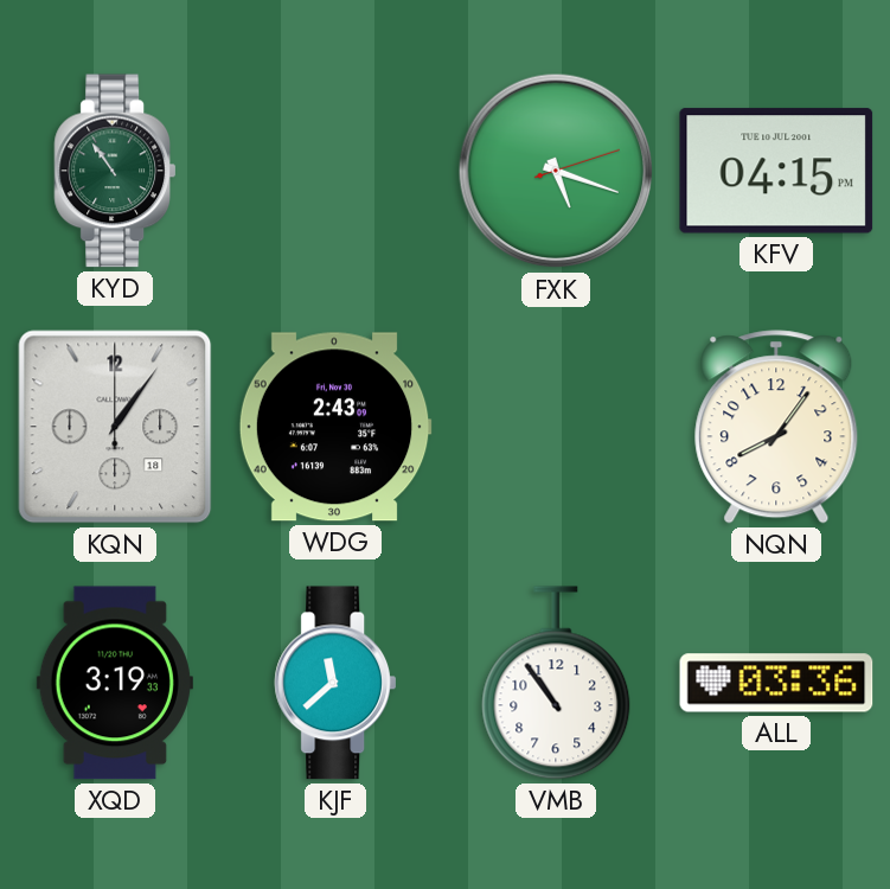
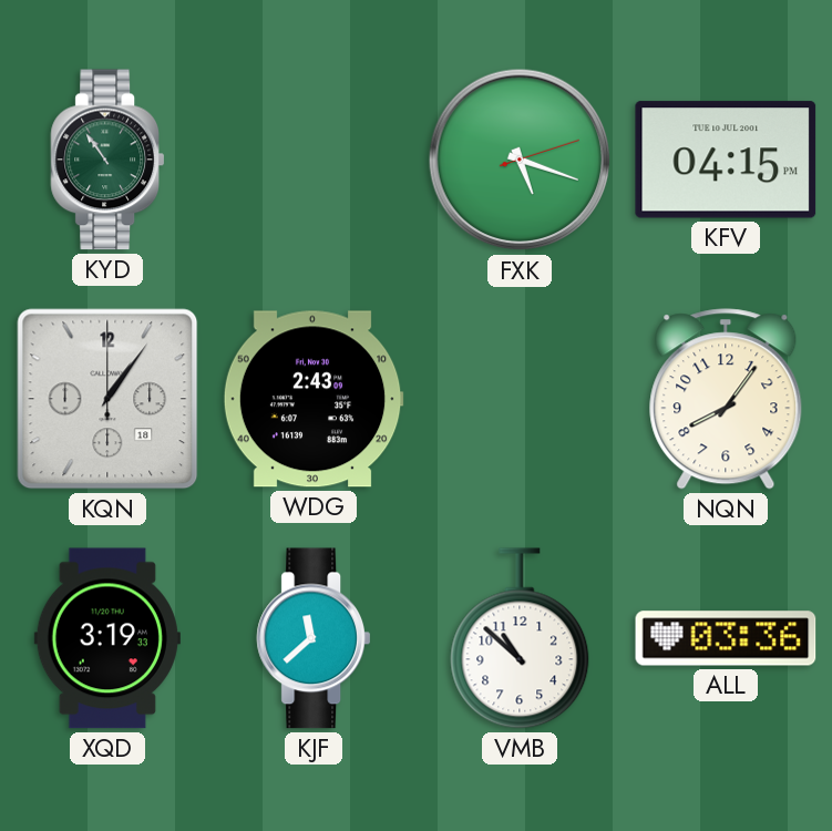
VMB: 10:54 -> 10:52
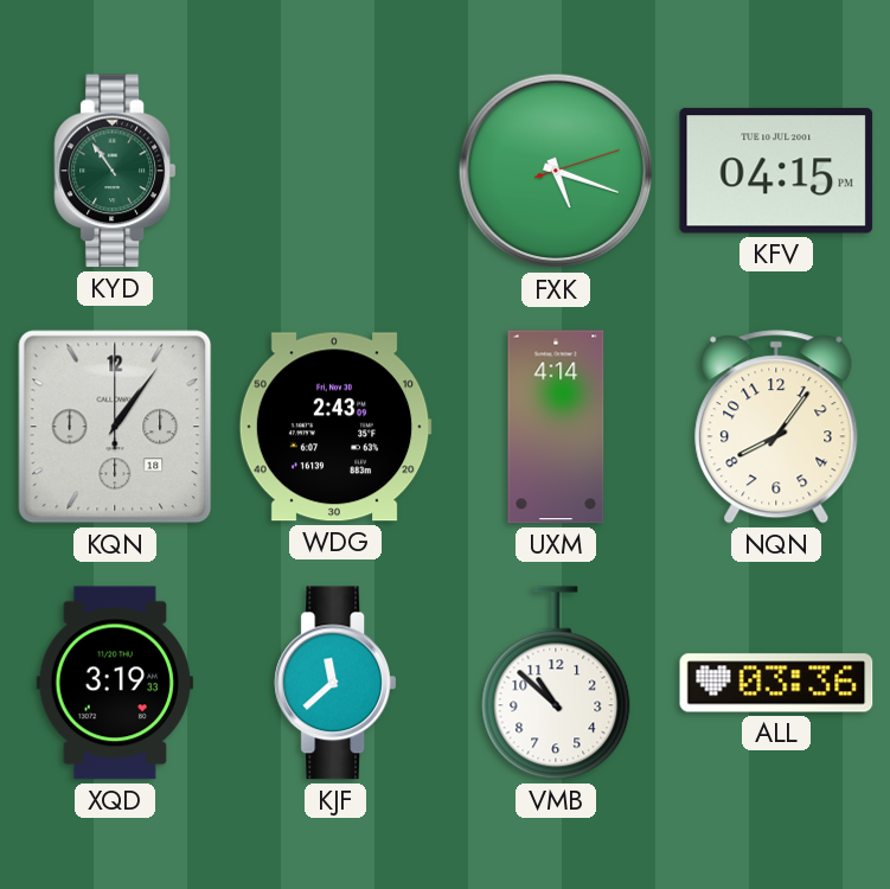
UXM: none -> 4:14
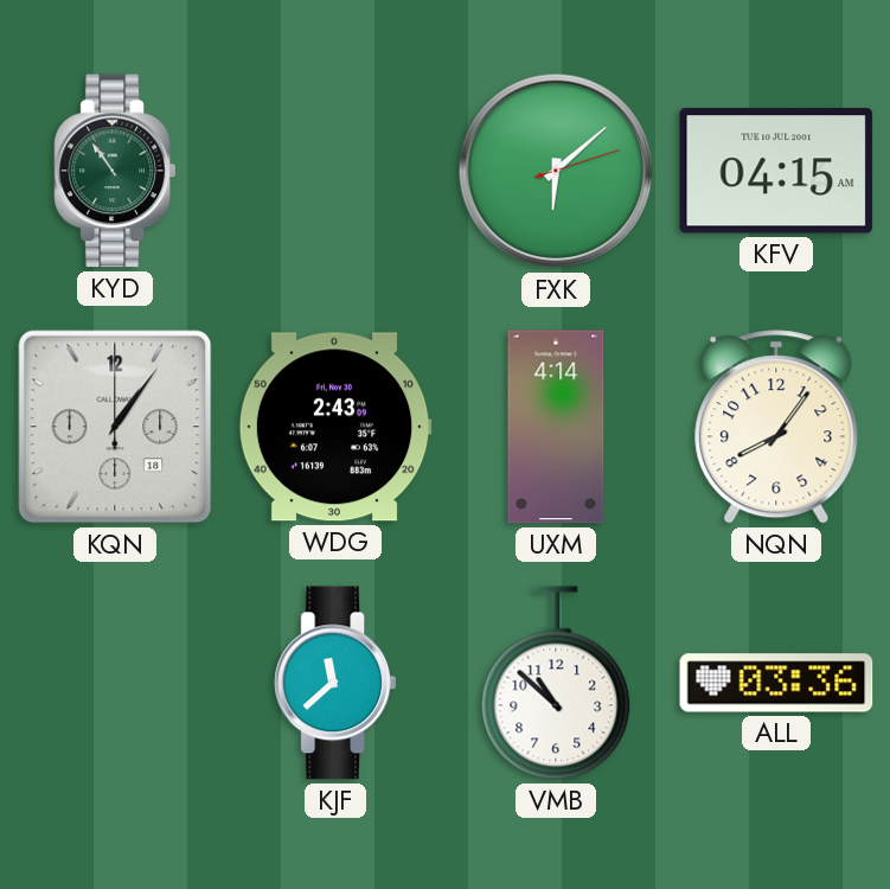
FXK: 5:18 -> 6:08
KFV: 04:15 PM -> 04:15 AM
XQD: 3:19 -> none
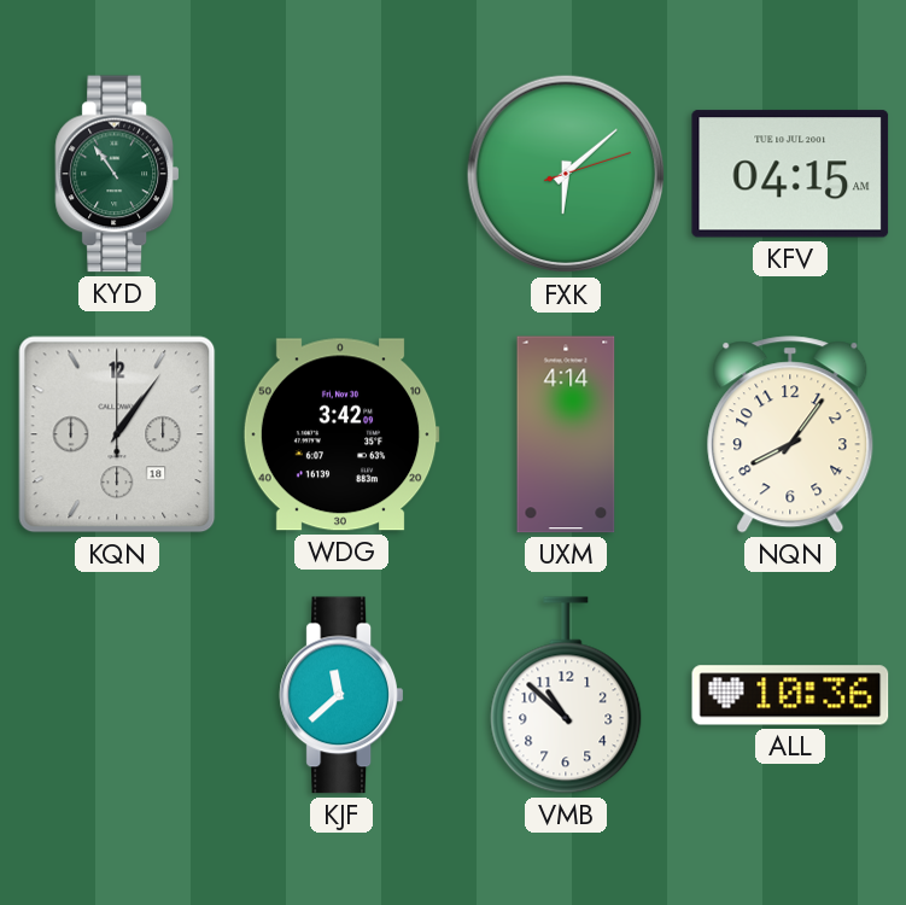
WDG: 2:43 -> 3:42
ALL: 03:36 -> 10:36
